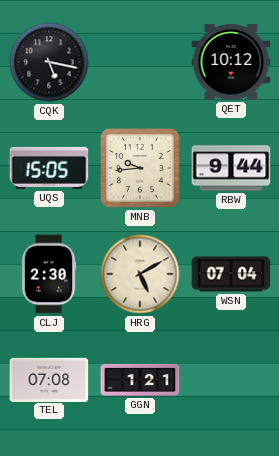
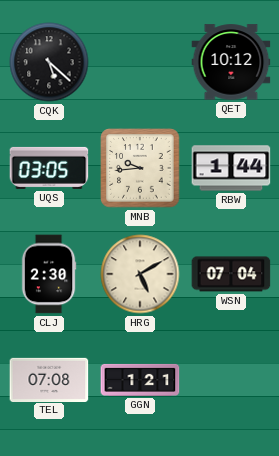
CQK: 5:17 -> 5:22
UQS: 15:05 -> 03:05
RBW: 9:44 -> 1:44
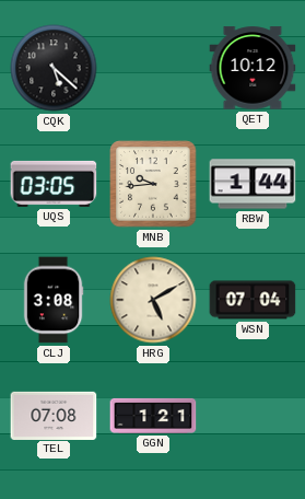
CLJ: 2:30 -> 3:08
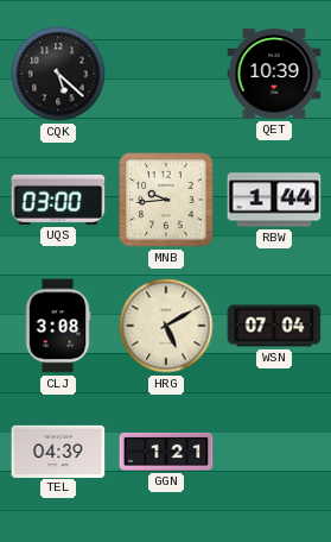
QET: 10:12 -> 10:39
UQS: 03:05 -> 03:00
TEL: 07:08 -> 04:39
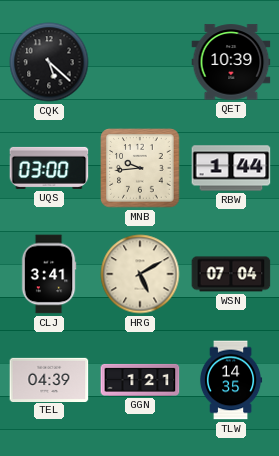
CLJ: 3:08 -> 3:41
TLW: none -> 14:35
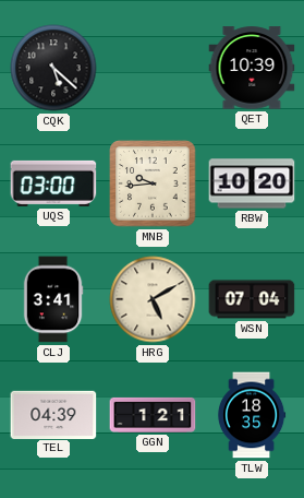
RBW: 1:44 -> 10:20
TLW: 14:35 -> 18:35
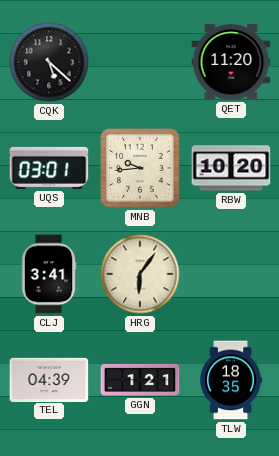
QET: 10:39 -> 11:20
UQS: 03:00 -> 03:01
HRG: 5:10 -> 6:06
WSN: 07:04 -> none
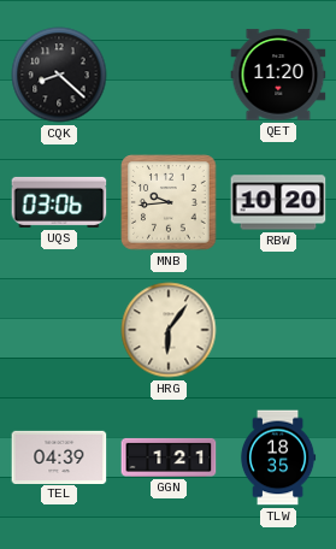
CQK: 5:22 -> 8:22
UQS: 03:01 -> 03:06
CLJ: 3:41 -> none
